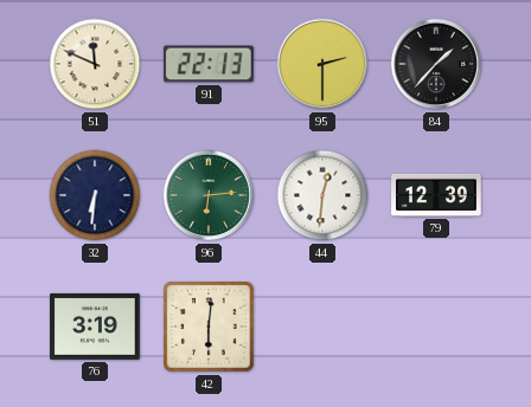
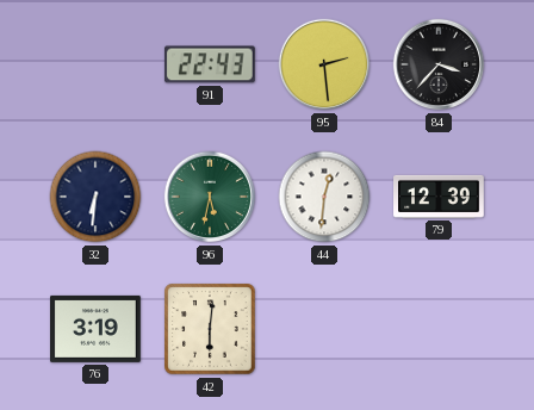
51: 11:49 -> none
91: 22:13 -> 22:43
95: 2:30 -> 2:29
84: 1:37 -> 3:37
96: 6:14 -> 5:32
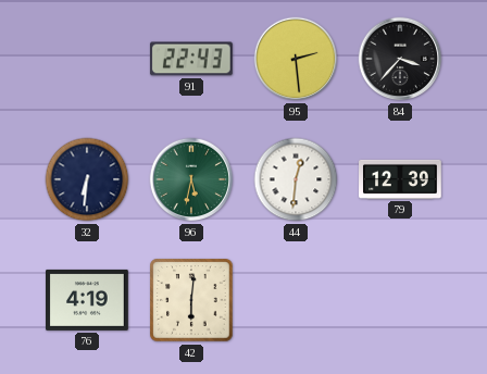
76: 3:19 -> 4:19
